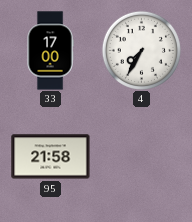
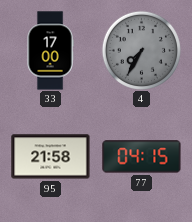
4 dial: white -> grey
77: none -> 04:15
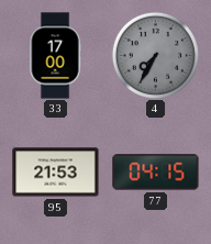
95: 21:58 -> 21:53
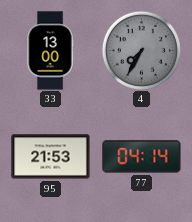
33: 17:00 -> 13:00
77: 04:15 -> 04:14
